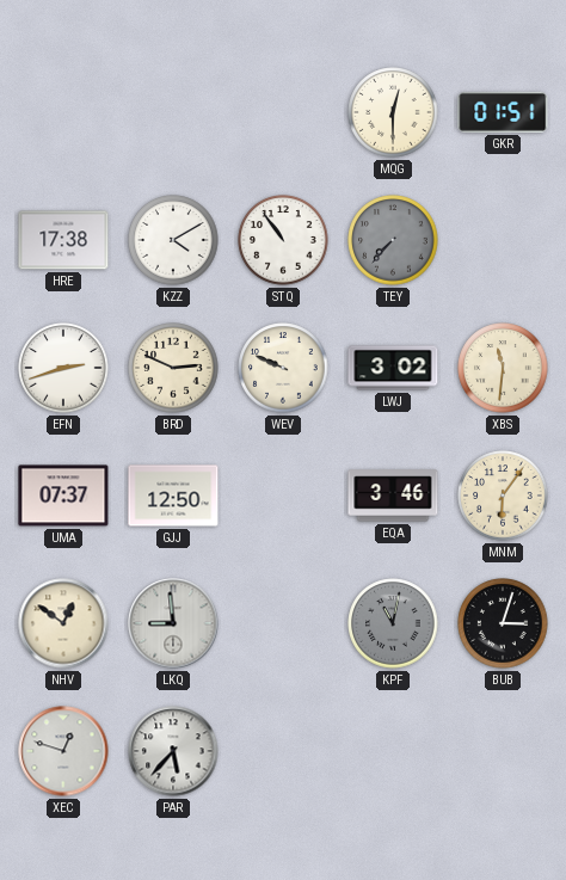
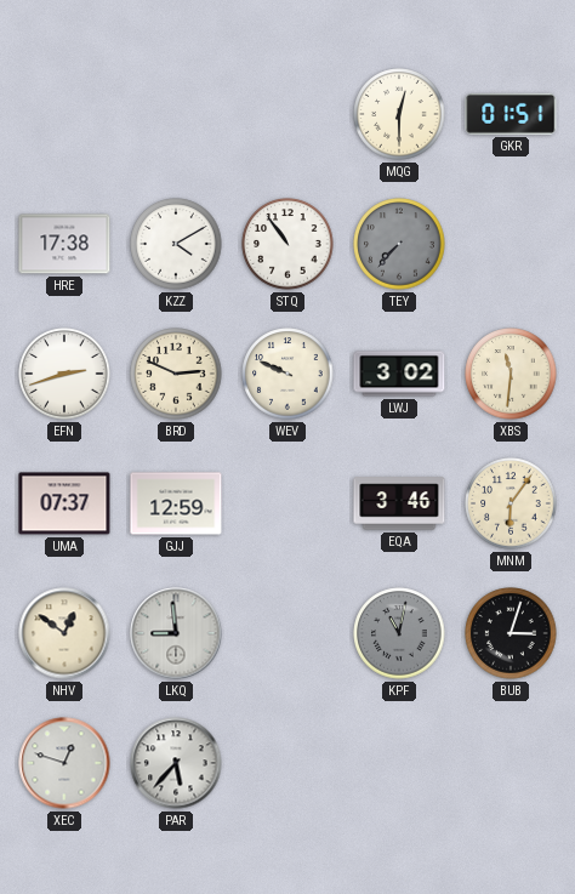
GJJ: 12:50 -> 12:59
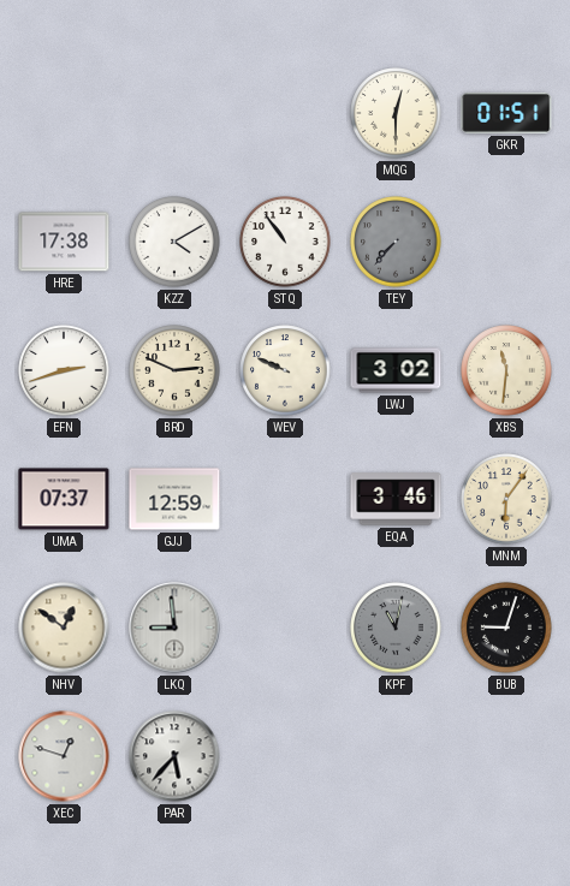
BUB: 3:03 -> 9:03
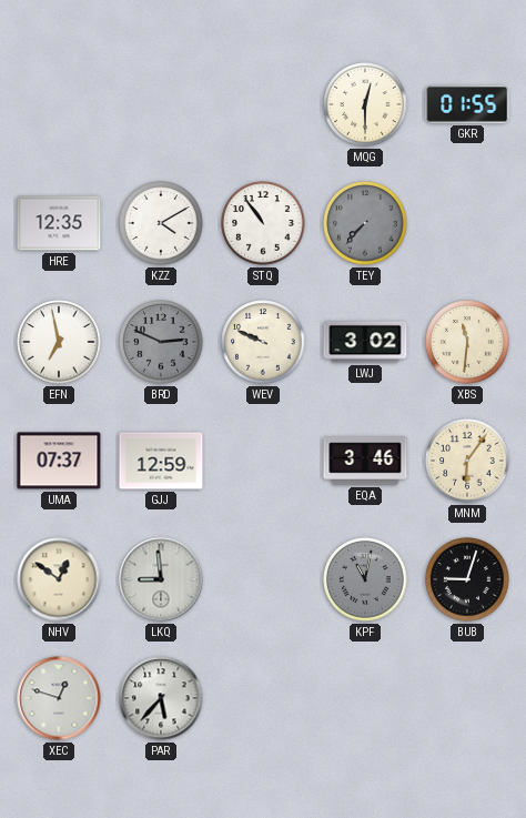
GKR: 01:51 -> 01:55
HRE: 17:38 -> 12:35
EFN: 2:42 -> 6:58
BRD dial: cream -> grey
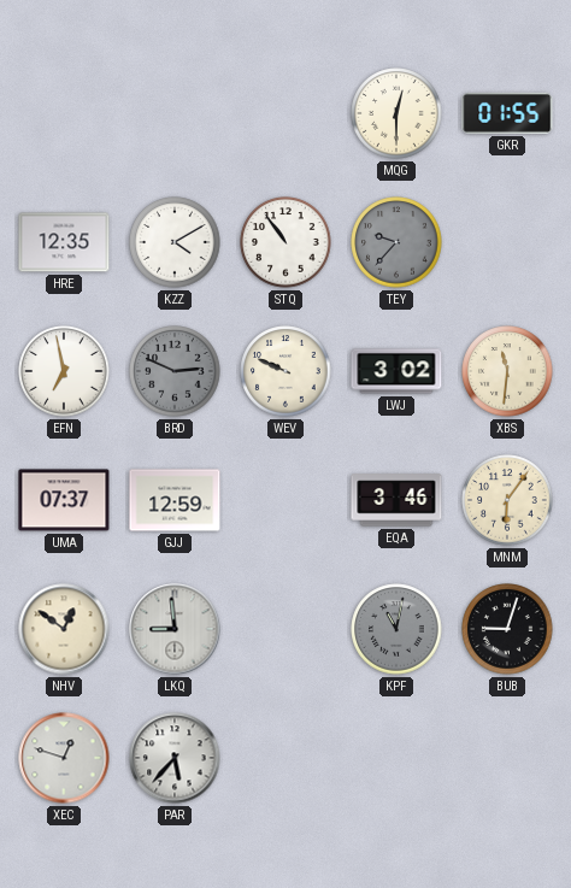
TEY: 7:37 -> 9:37
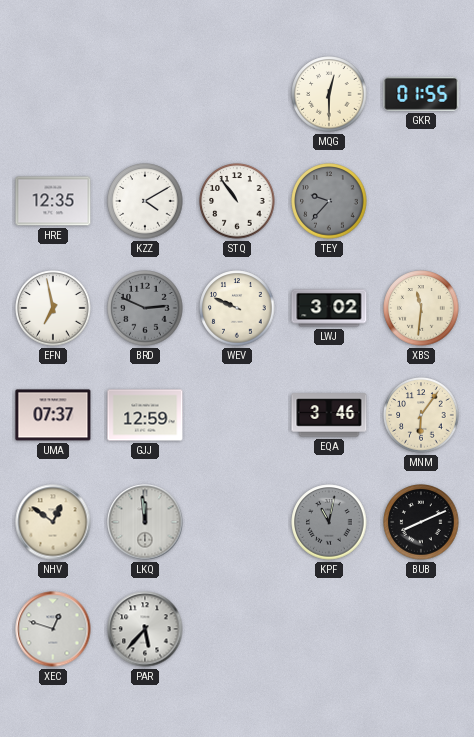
LKQ: 8:59 -> 11:59
BUB: 9:03 -> 8:11
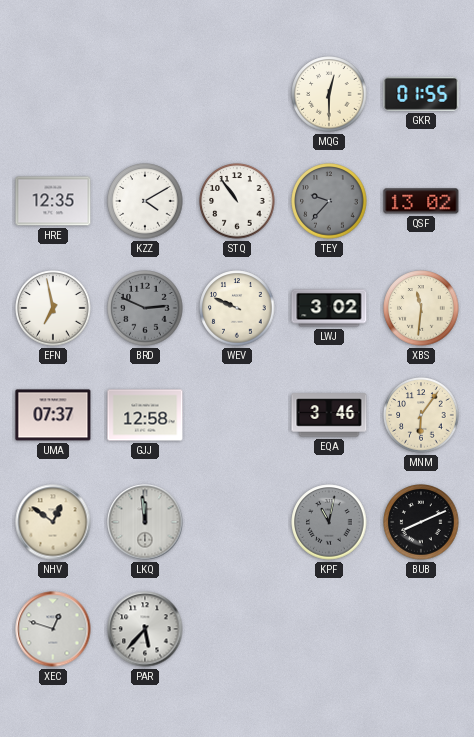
QSF: none -> 13:02
GJJ: 12:59 -> 12:58
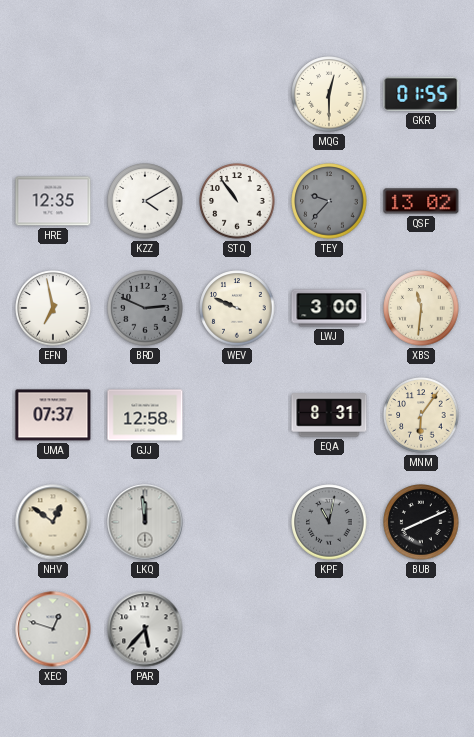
LWJ: 3:02 -> 3:00
EQA: 3:46 -> 8:31
